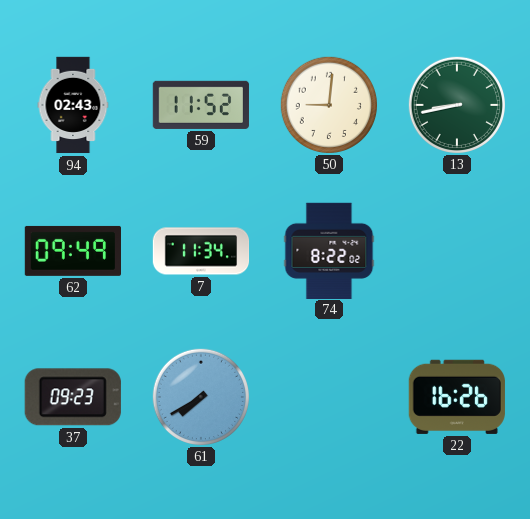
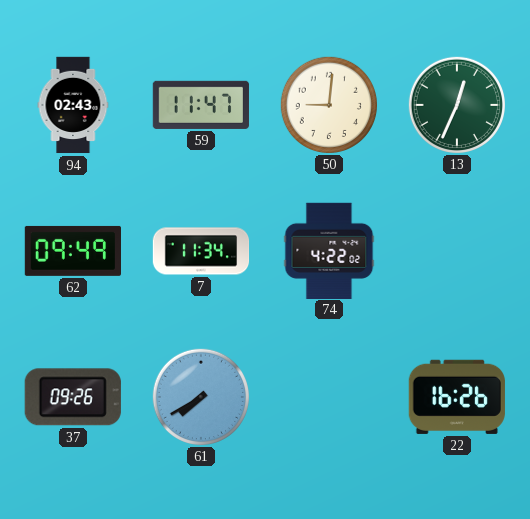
59: 11:52 -> 11:47
13: 8:43 -> 12:34
74: 8:22 -> 4:22
37: 09:23 -> 09:26
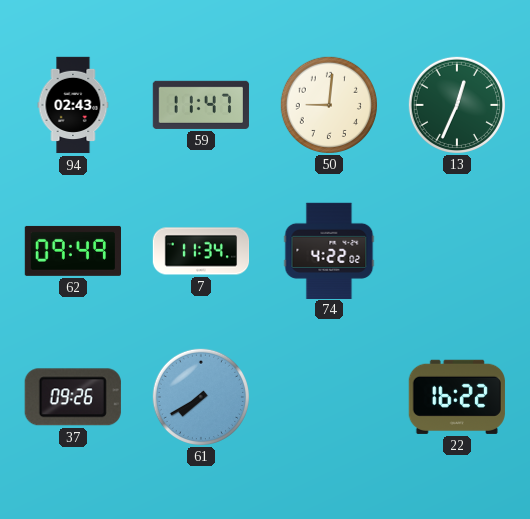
22: 16:26 -> 16:22
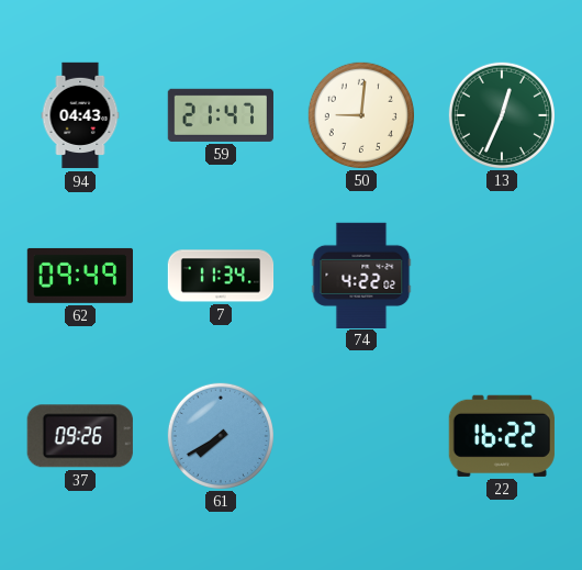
94: 02:43 -> 04:43
59: 11:47 -> 21:47
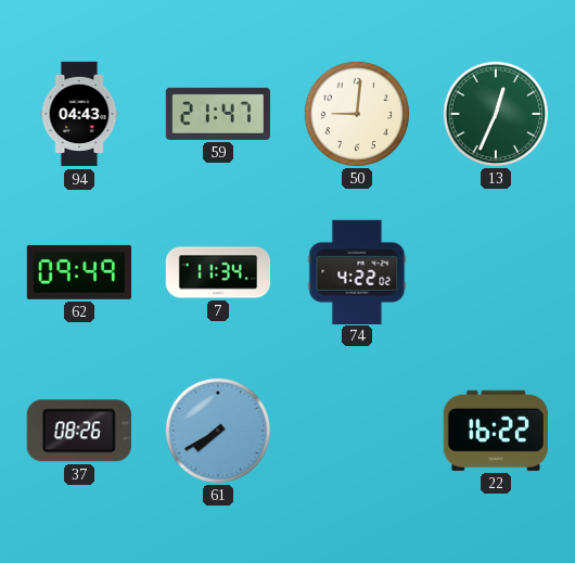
37: 09:26 -> 08:26
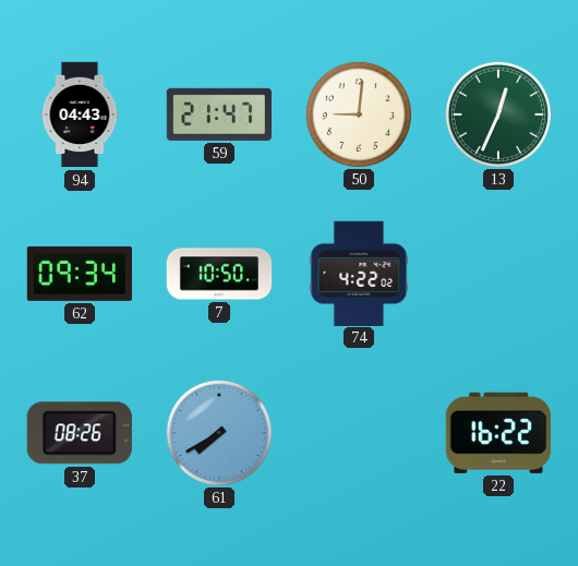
62: 09:49 -> 09:34
7: 11:34 -> 10:50
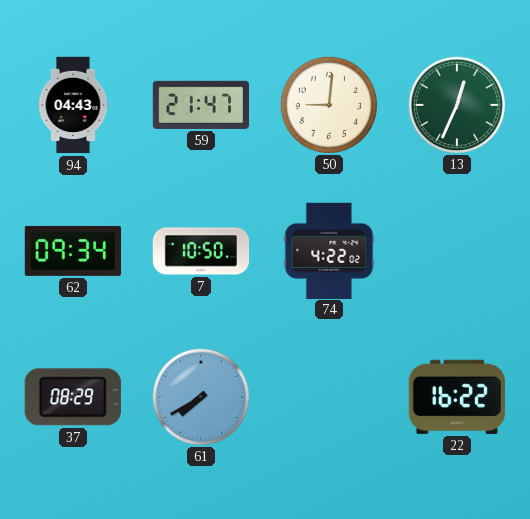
37: 08:26 -> 08:29
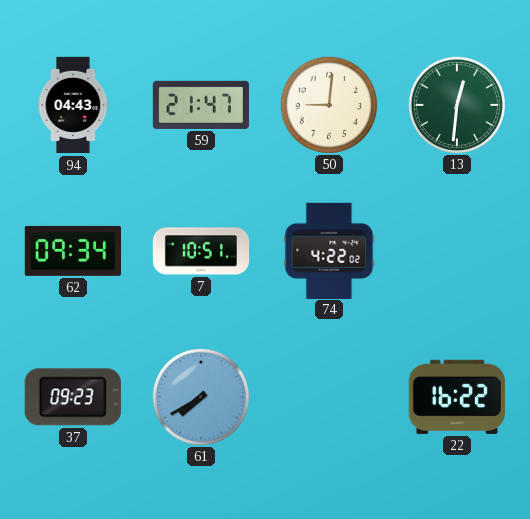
13: 12:34 -> 12:31
7: 10:50 -> 10:51
37: 08:29 -> 09:23
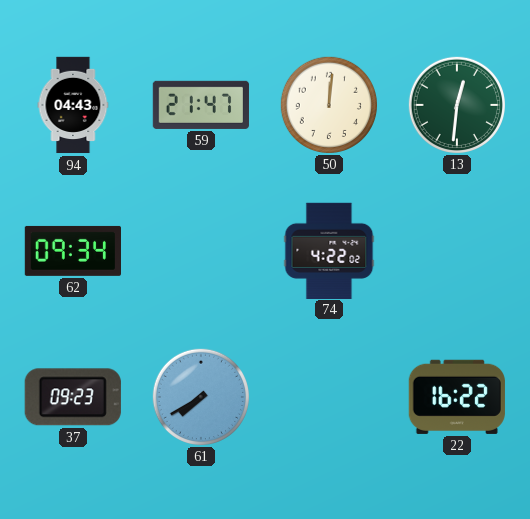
50: 9:01 -> 12:01
7: 10:51 -> none
